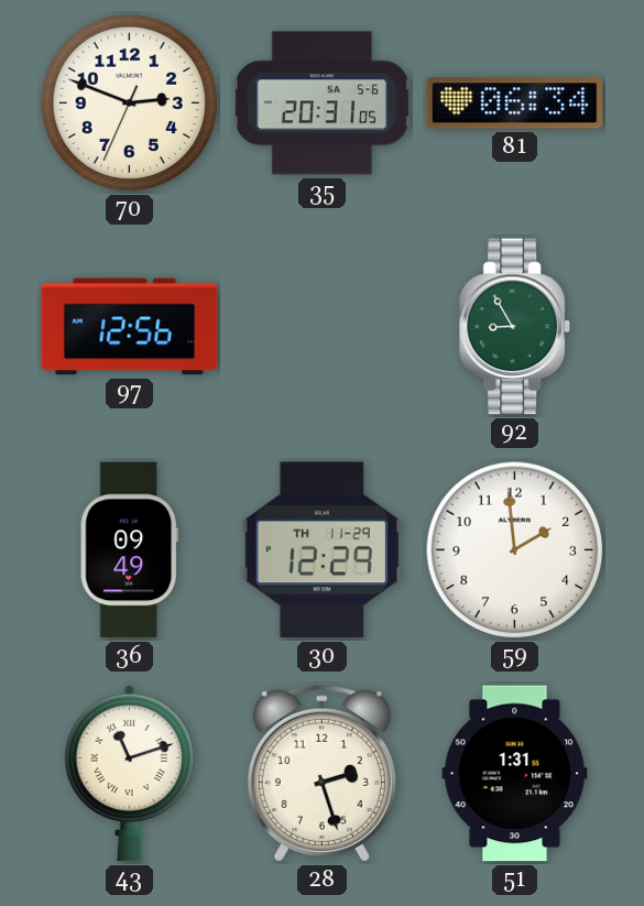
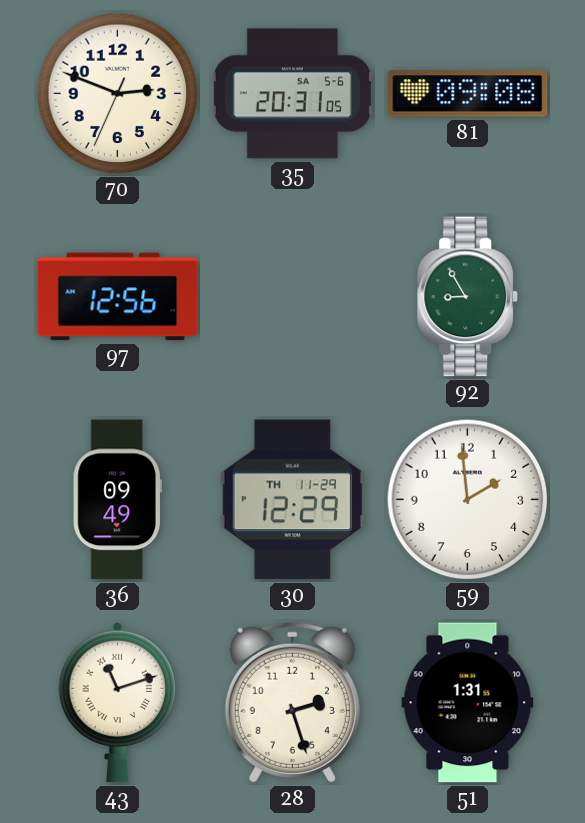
81: 06:34 -> 09:08
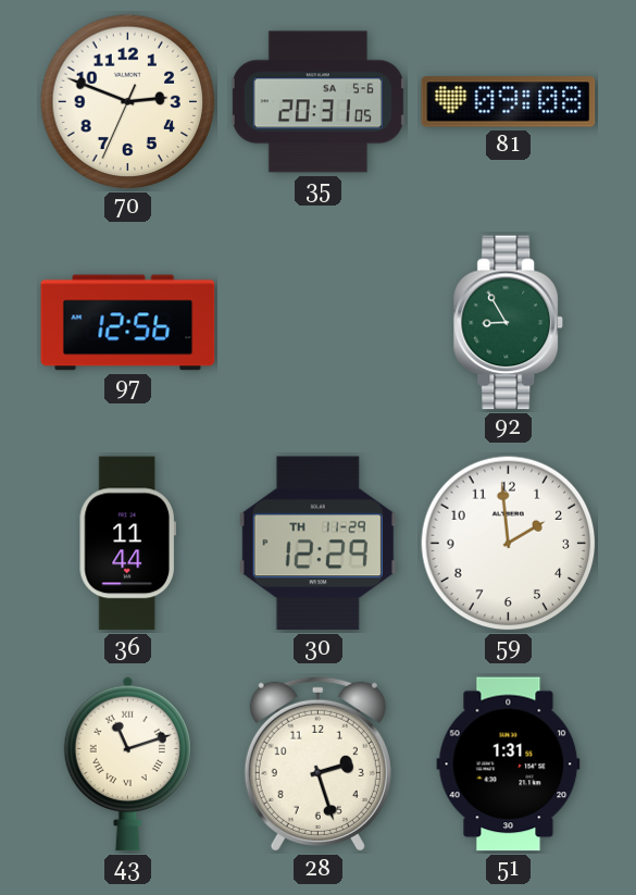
36: 09:49 -> 11:44
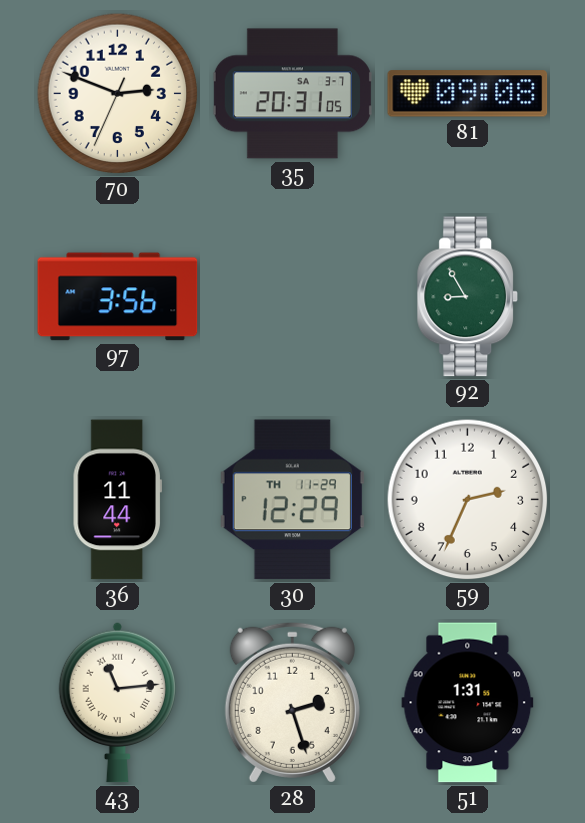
35 date: SA 5-6 -> SA 3-7
97: 12:56 -> 3:56
59: 1:59 -> 2:34
43: 11:12 -> 11:14
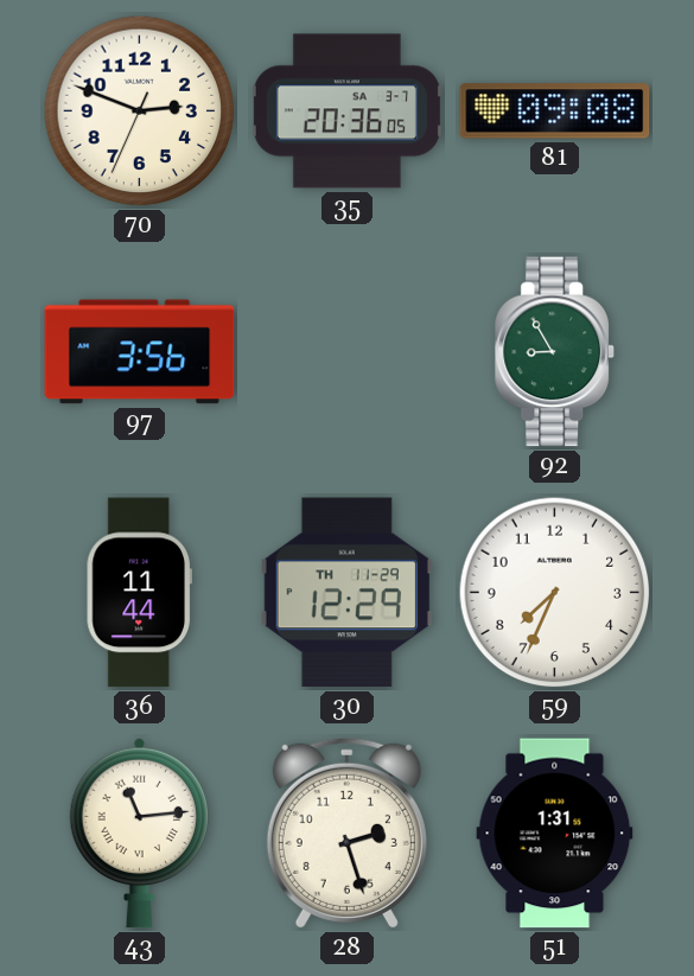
35: 20:31 -> 20:36
59: 2:34 -> 7:34
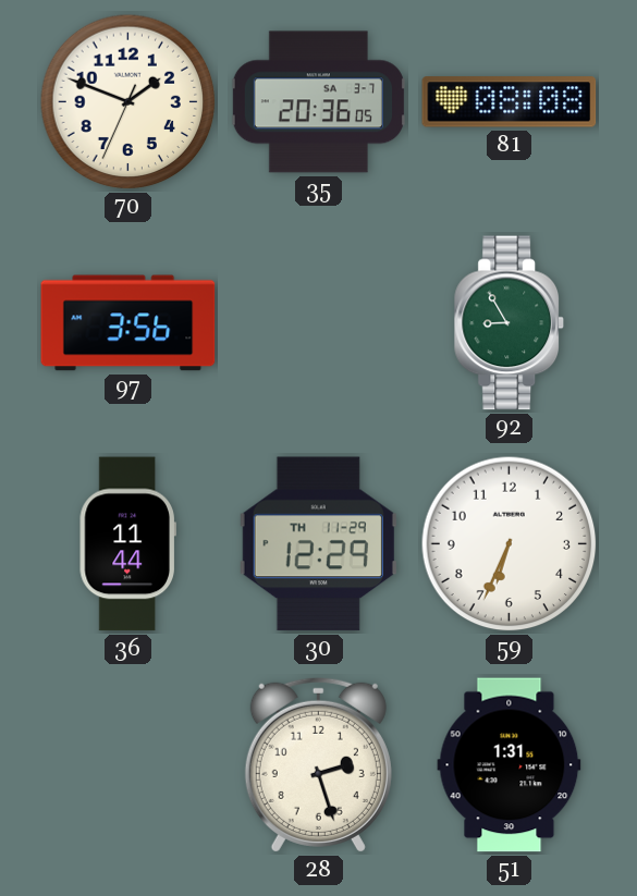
70: 2:48 -> 1:48
81: 09:08 -> 08:08
59: 7:34 -> 6:34
43: 11:14 -> none
